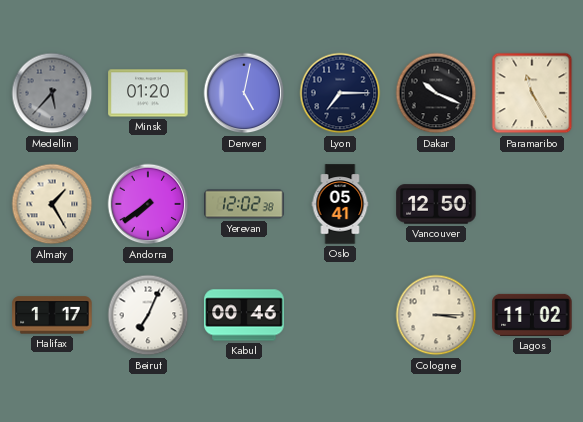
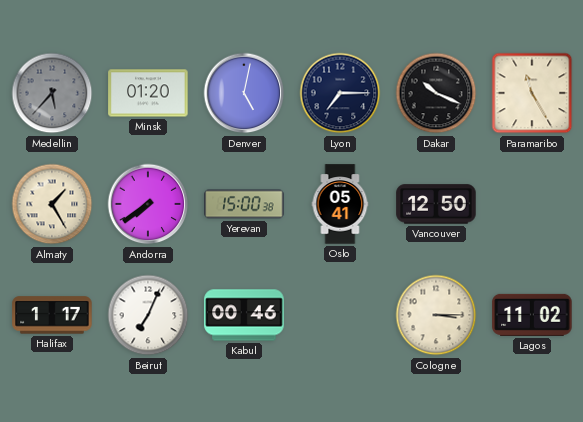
Yerevan: 12:02 -> 15:00
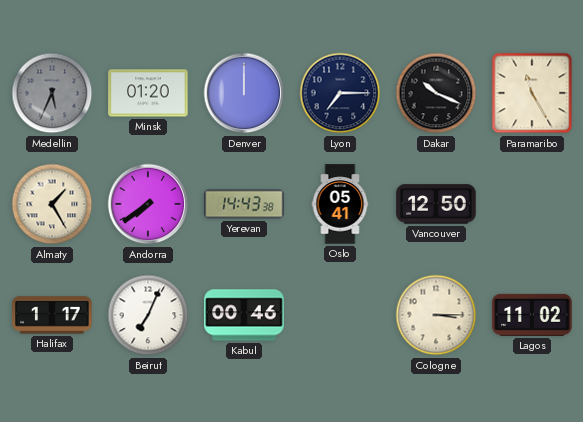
Medellin: 5:37 -> 5:34
Denver: 5:02 -> 12:00
Yerevan: 15:00 -> 14:43
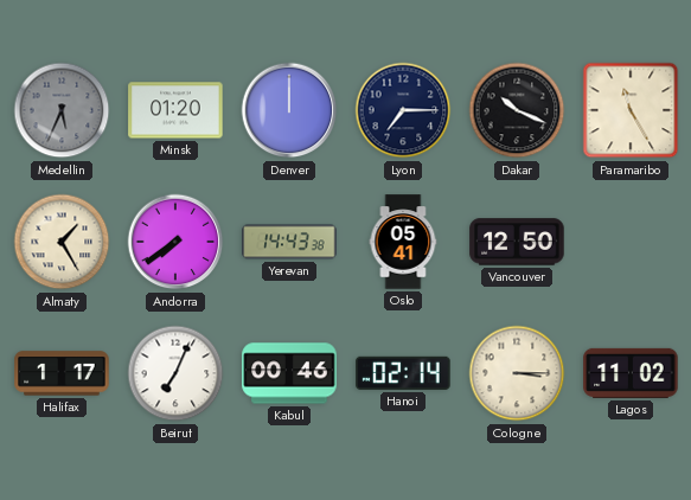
Hanoi: none -> 02:14
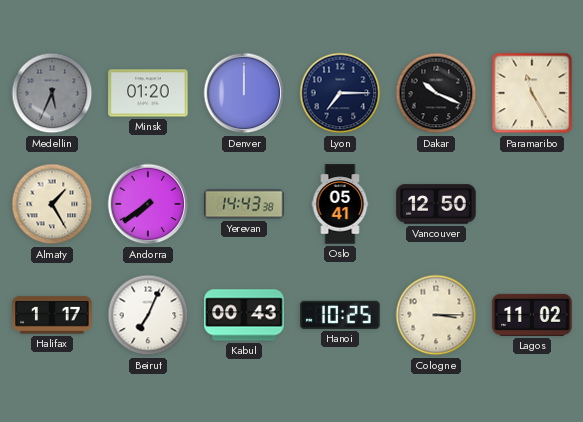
Kabul: 00:46 -> 00:43
Hanoi: 02:14 -> 10:25
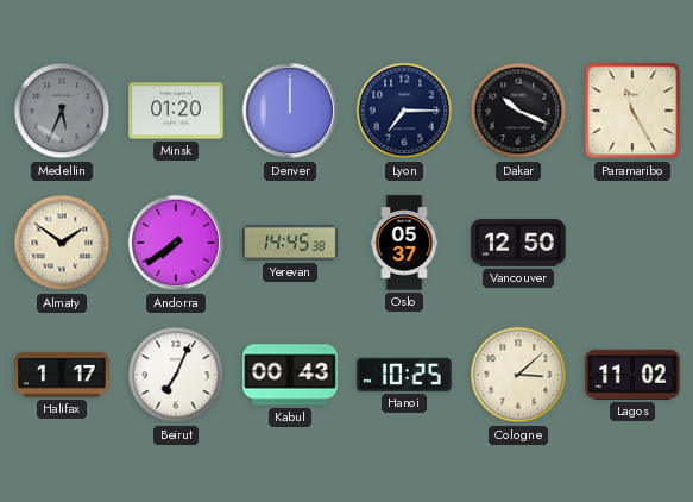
Almaty: 1:25 -> 1:51
Yerevan: 14:43 -> 14:45
Oslo: 05:41 -> 05:37
Cologne: 3:15 -> 3:08
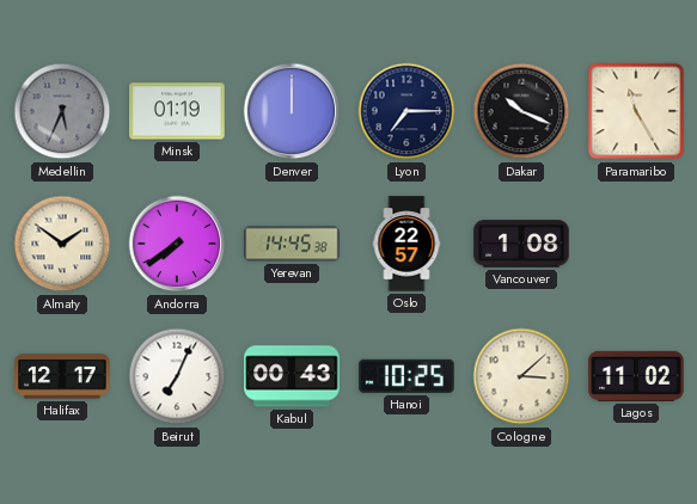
Minsk: 01:20 -> 01:19
Oslo: 05:37 -> 22:57
Vancouver: 12:50 -> 1:08
Halifax: 1:17 -> 12:17
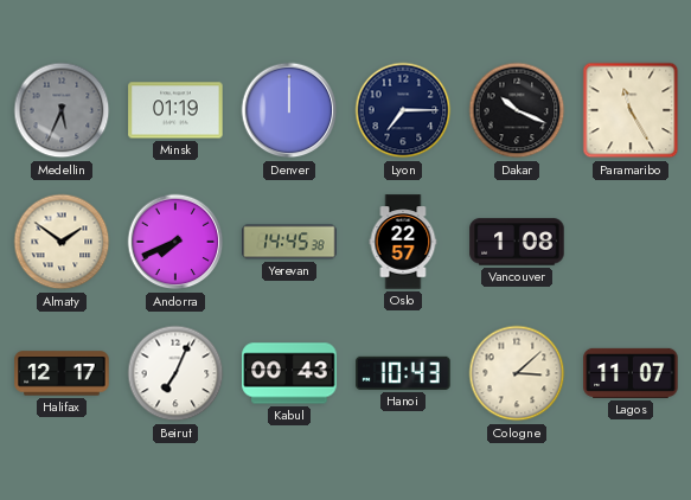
Andorra: 7:39 -> 7:41
Hanoi: 10:25 -> 10:43
Lagos: 11:02 -> 11:07
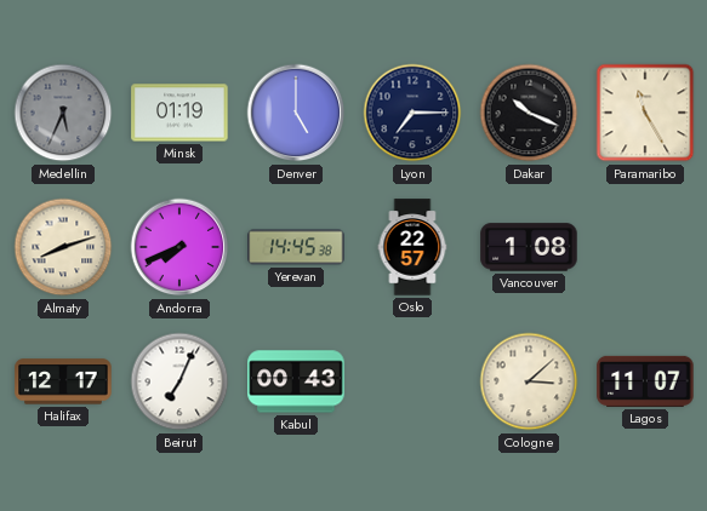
Denver: 12:00 -> 5:00
Almaty: 1:51 -> 8:12
Hanoi: 10:43 -> none
